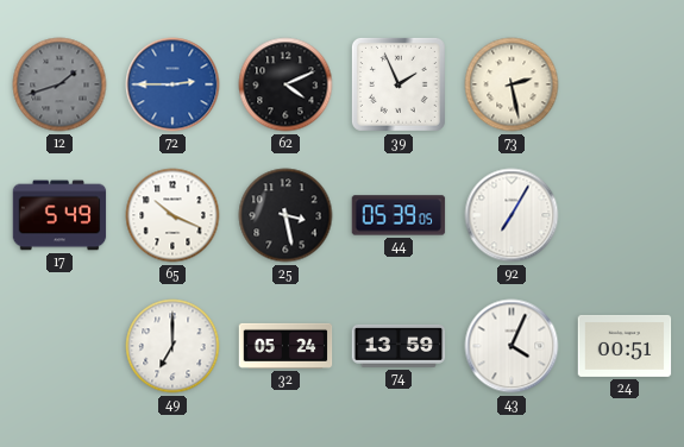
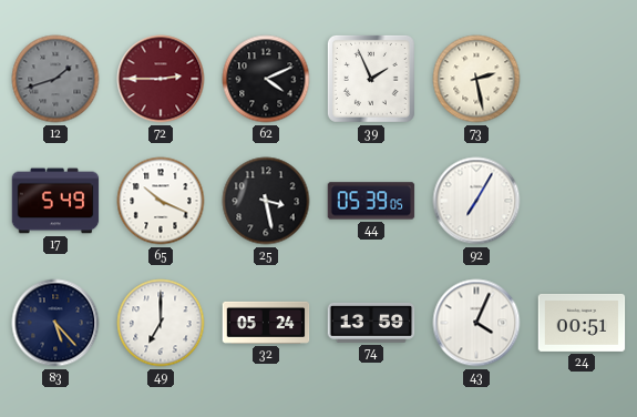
72 dial: blue -> burgundy
83: none -> 5:23
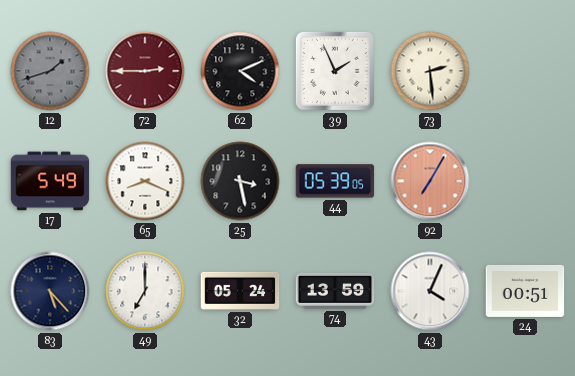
73: 2:28 -> 2:29
65: 10:19 -> 8:19
92 dial: white -> salmon
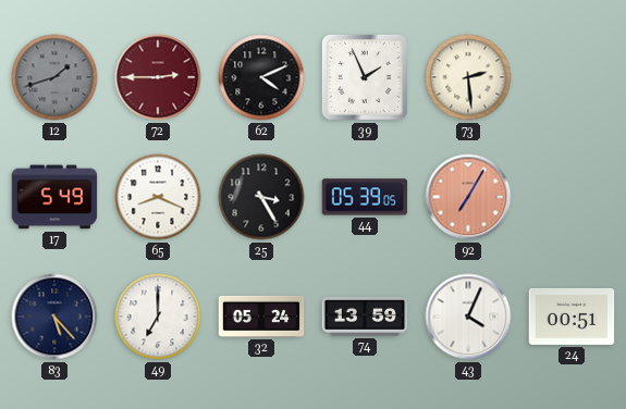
25: 3:28 -> 3:25
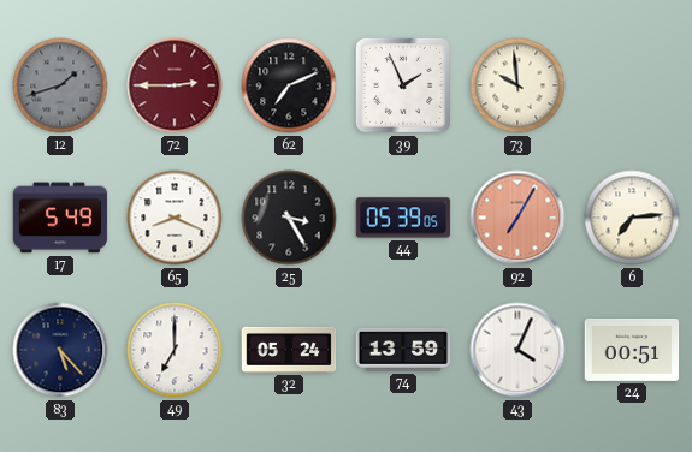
62: 4:11 -> 7:11
73: 2:29 -> 9:59
6: none -> 7:14
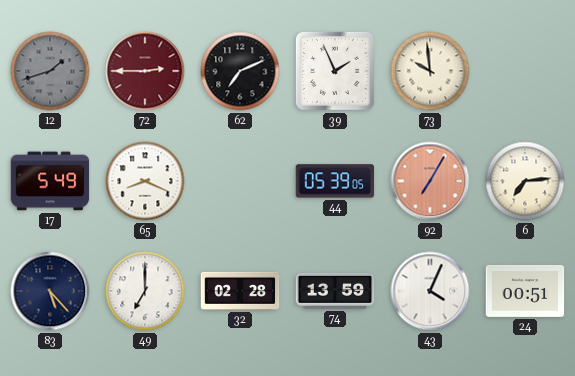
25: 3:25 -> none
32: 05:24 -> 02:28
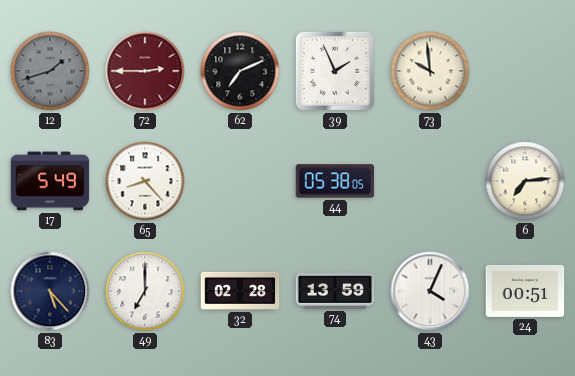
65: 8:19 -> 8:23
44: 05:39 -> 05:38
92: 7:05 -> none
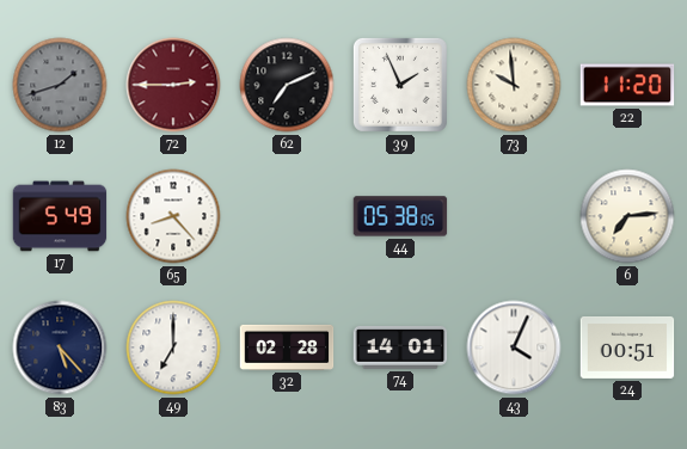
22: none -> 11:20
74: 13:59 -> 14:01
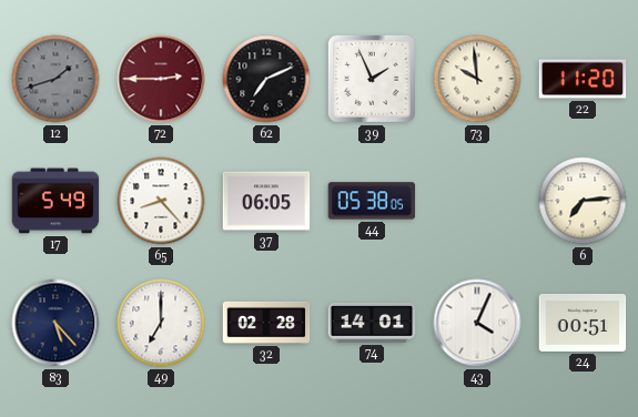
37: none -> 06:05
